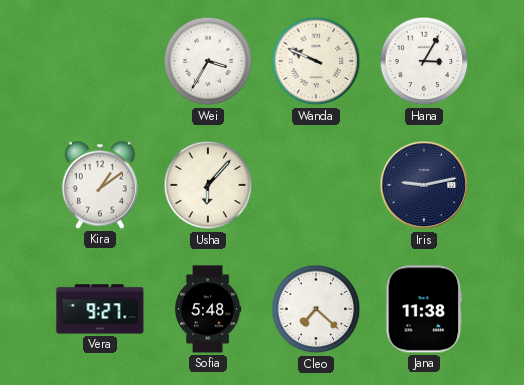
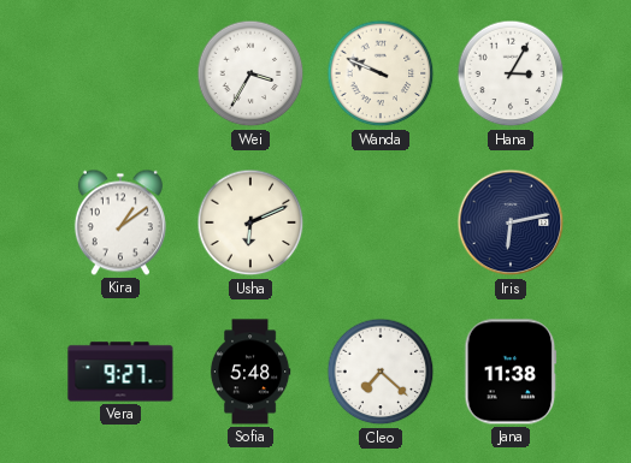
Usha: 6:07 -> 6:11
Iris: 9:13 -> 6:13
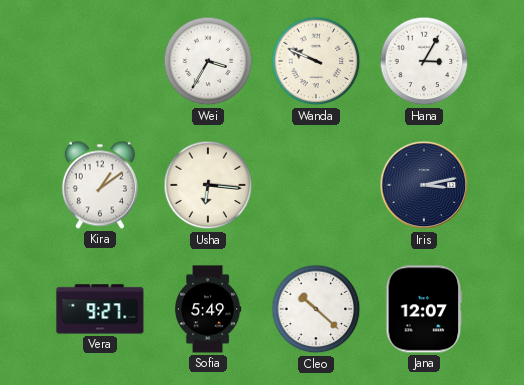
Usha: 6:11 -> 6:16
Iris: 6:13 -> 3:13
Sofia: 5:48 -> 5:49
Cleo: 7:22 -> 10:22
Jana: 11:38 -> 12:07
